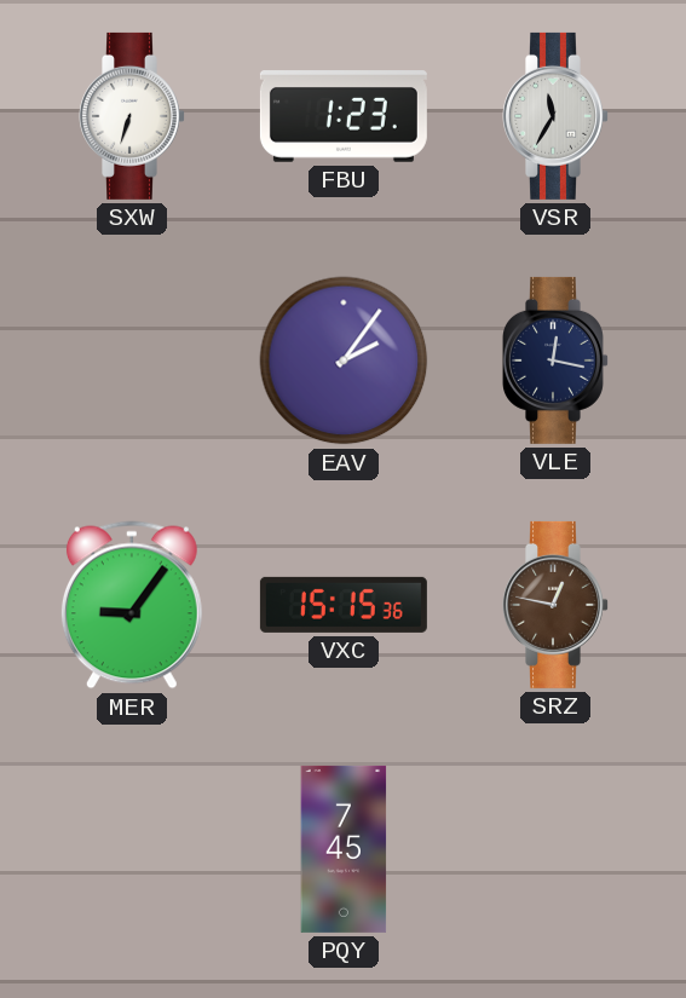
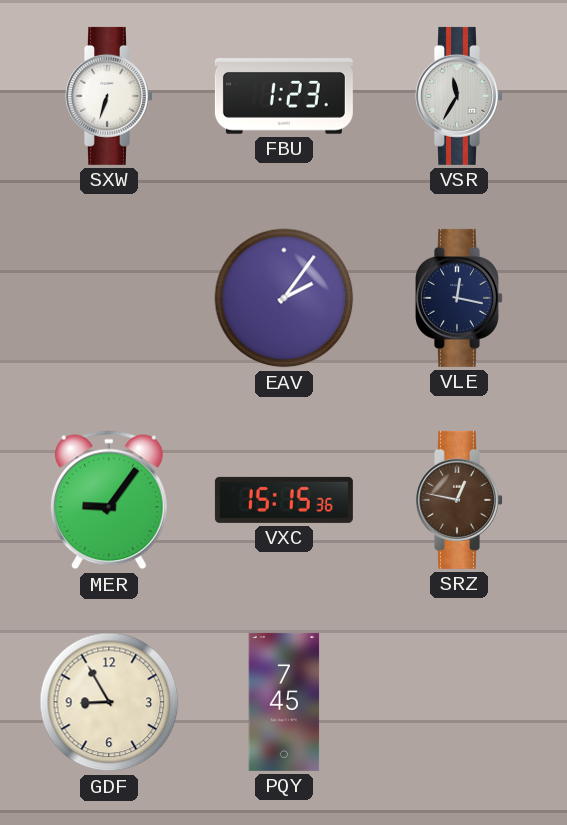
GDF: none -> 8:55
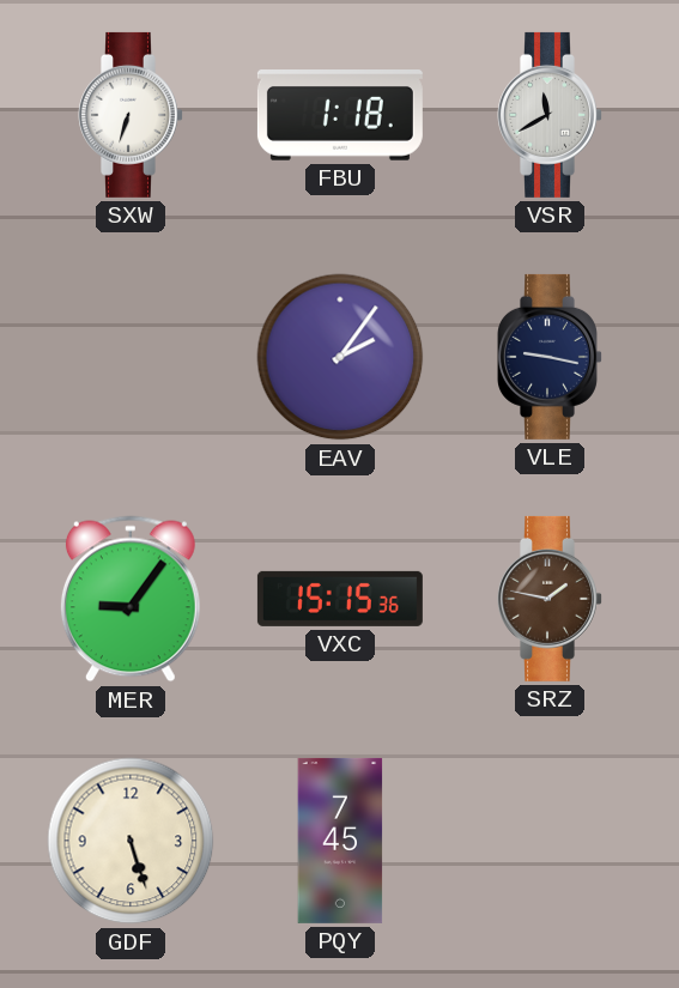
FBU: 1:23 -> 1:18
VSR: 11:35 -> 11:40
VLE: 12:17 -> 9:17
SRZ: 12:47 -> 1:47
GDF: 8:55 -> 5:27
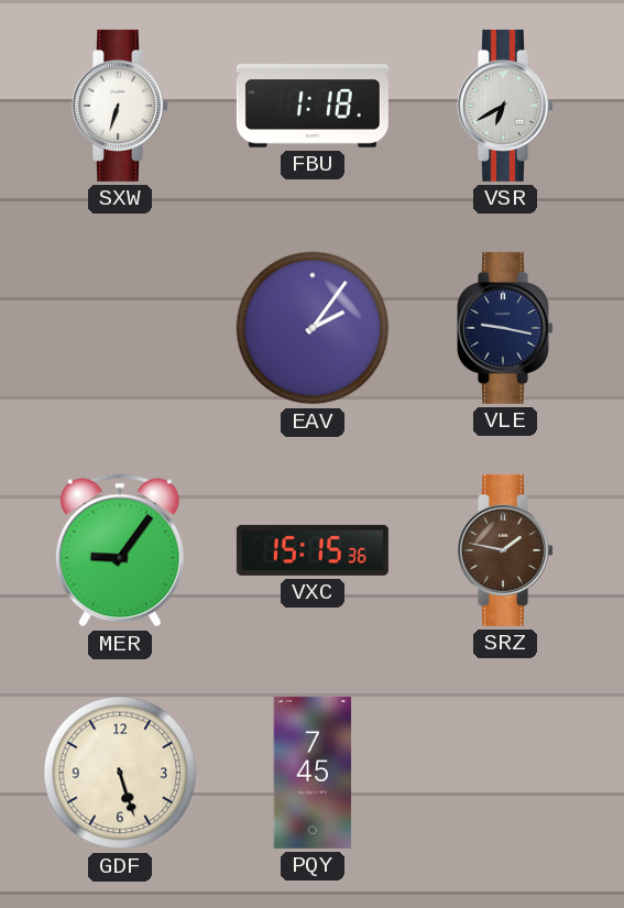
VSR: 11:40 -> 6:40
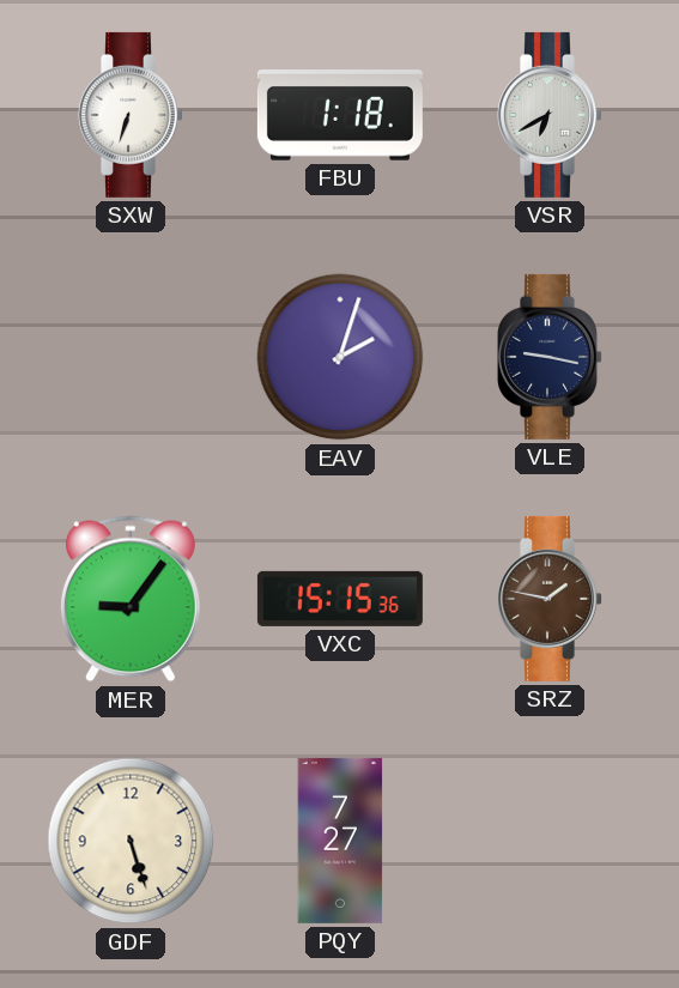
EAV: 2:06 -> 2:03
PQY: 7:45 -> 7:27
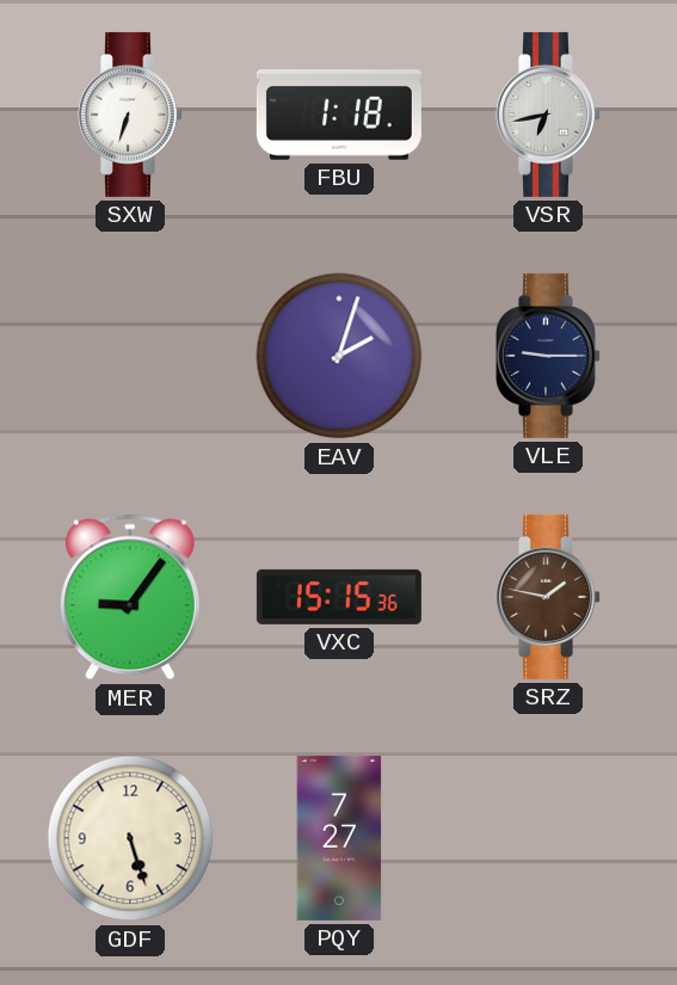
VSR: 6:40 -> 6:43
VLE: 9:17 -> 9:15
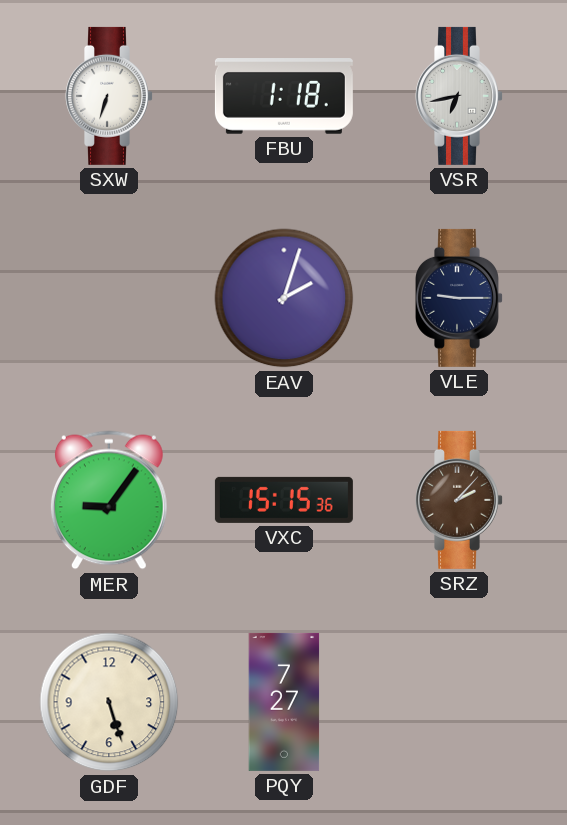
SRZ: 1:47 -> 2:07
